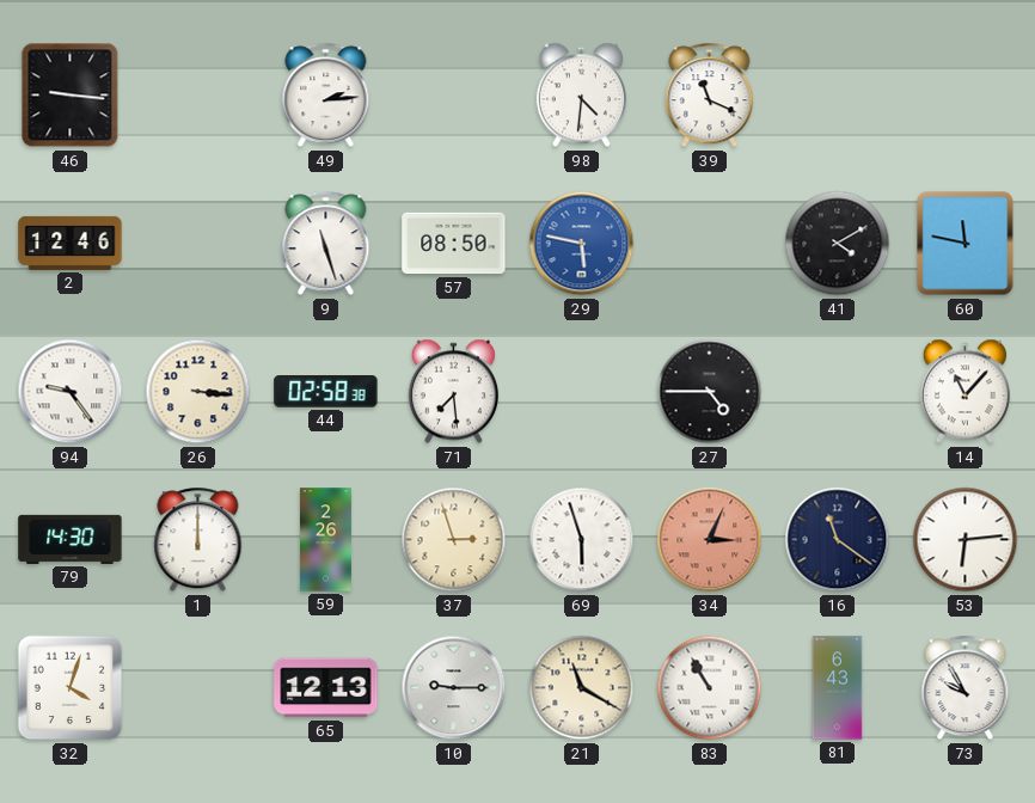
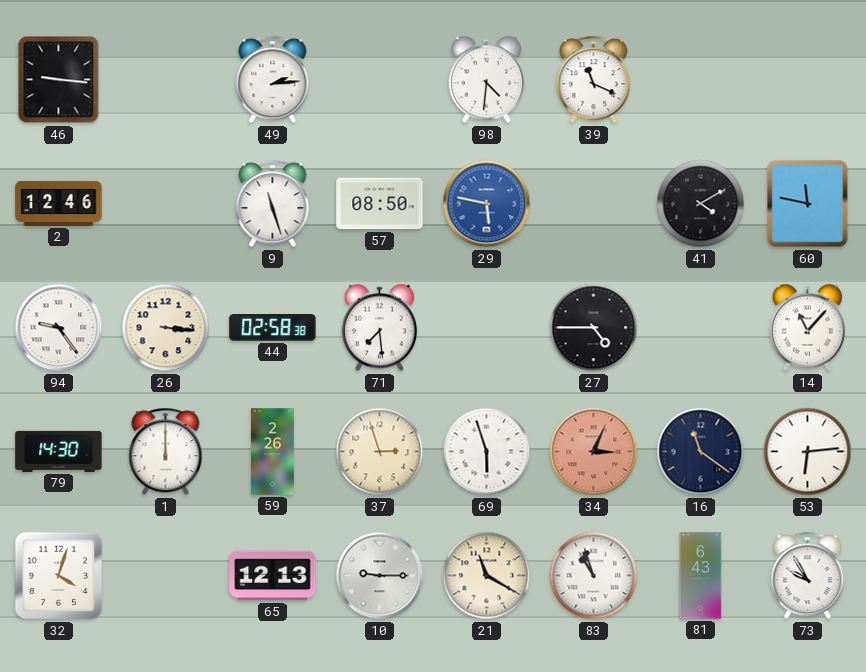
83: 10:55 -> 10:57
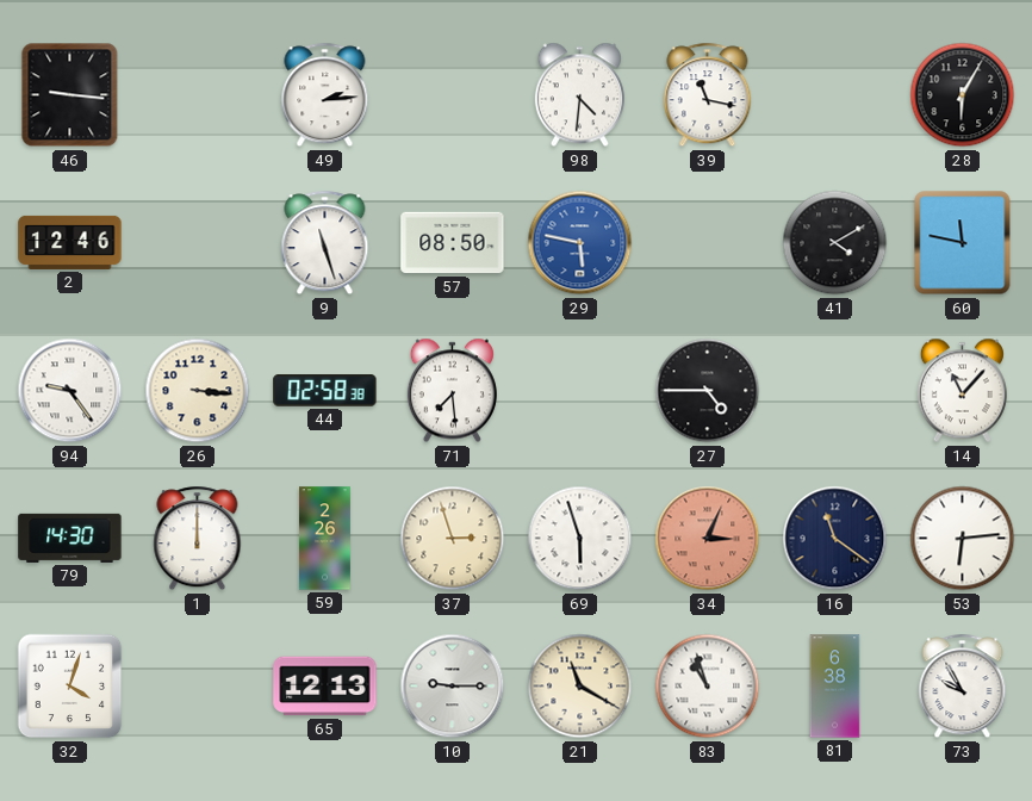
39: 11:19 -> 11:17
28: none -> 6:05
81: 6:43 -> 6:38
